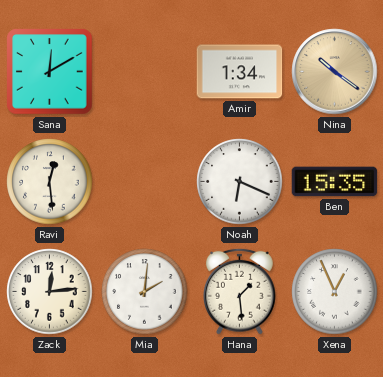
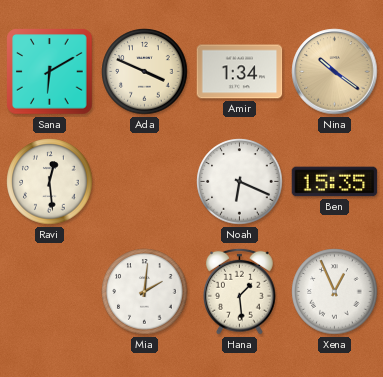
Sana: 12:10 -> 6:10
Ada: none -> 3:49
Zack: 12:14 -> none
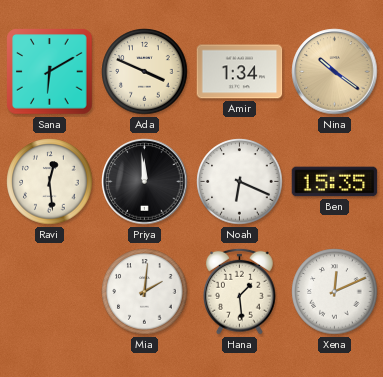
Priya: none -> 11:59
Xena: 12:56 -> 12:11
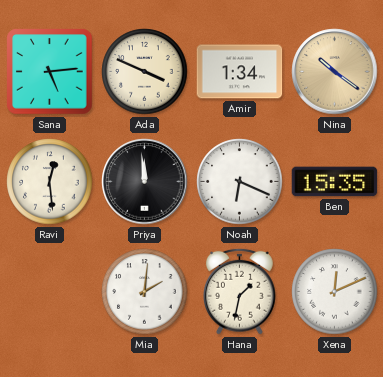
Sana: 6:10 -> 5:14
Hana: 1:29 -> 1:32
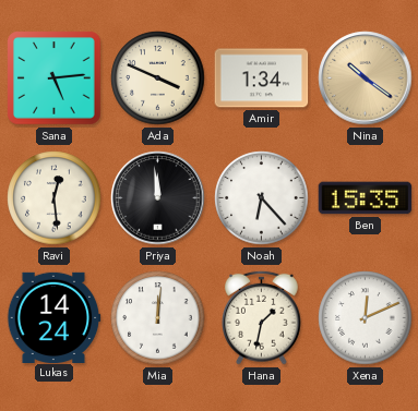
Noah: 6:19 -> 6:23
Lukas: none -> 14:24
Mia: 2:01 -> 12:01
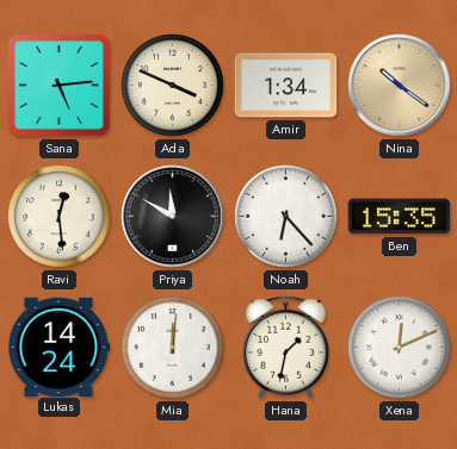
Priya: 11:59 -> 11:50
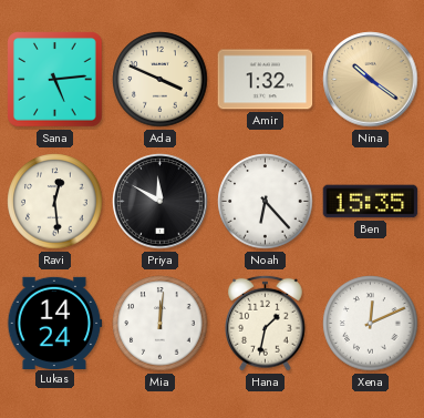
Amir: 1:34 -> 1:32
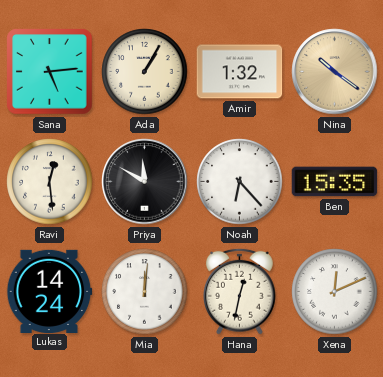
Ada: 3:49 -> 1:05
Hana: 1:32 -> 12:32
